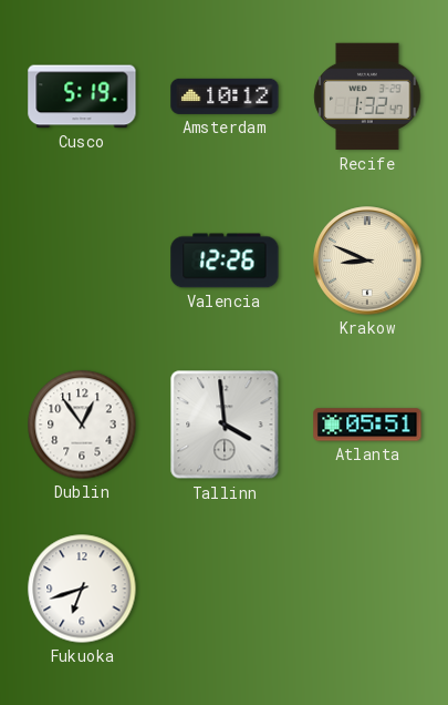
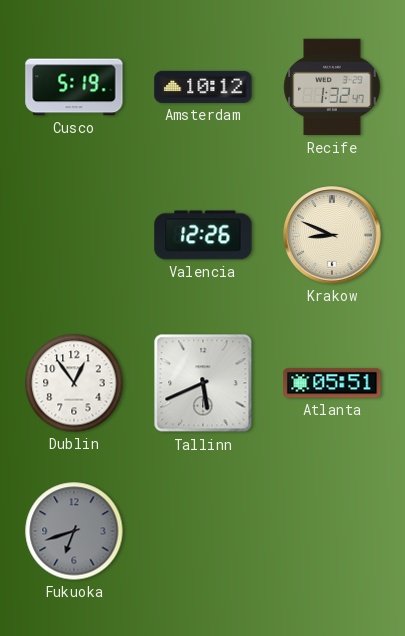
Tallinn: 3:59 -> 5:41
Fukuoka dial: white -> grey
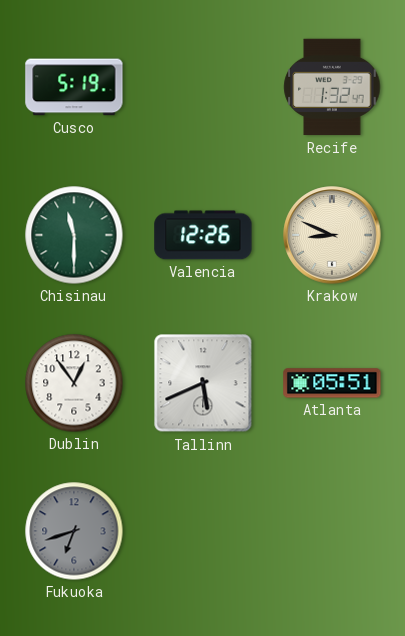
Amsterdam: 10:12 -> none
Chisinau: none -> 11:30
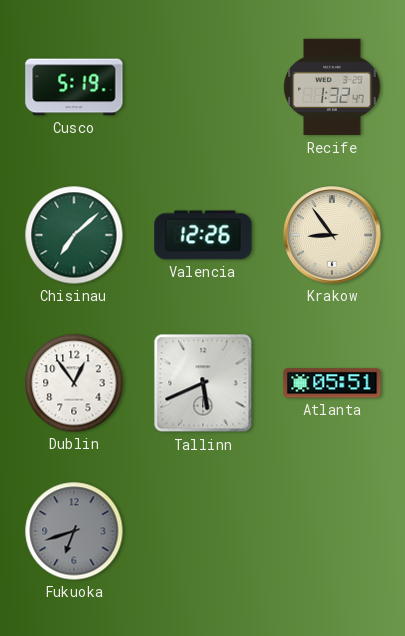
Chisinau: 11:30 -> 7:08
Krakow: 8:49 -> 8:54
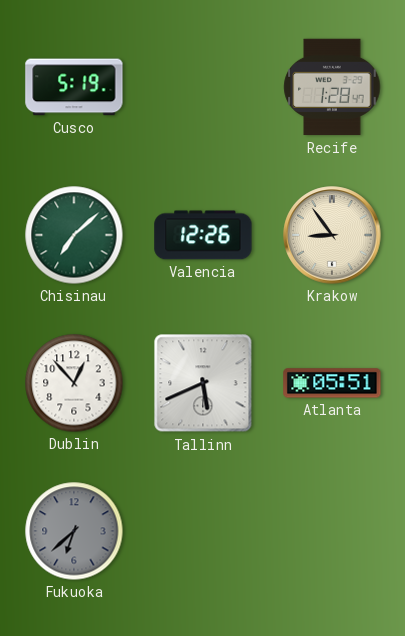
Recife: 1:32 -> 1:28
Dublin: 12:54 -> 12:53
Fukuoka: 6:42 -> 6:38
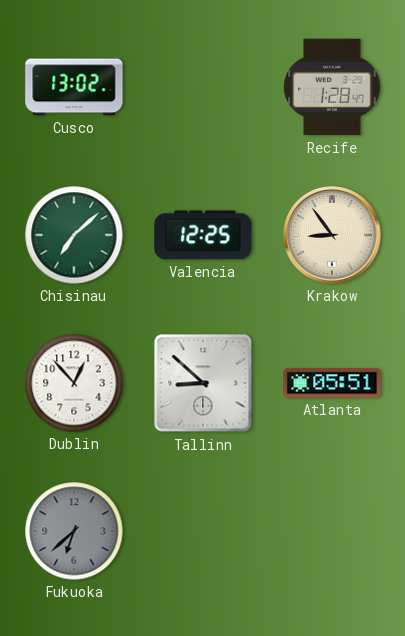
Cusco: 5:19 -> 13:02
Valencia: 12:26 -> 12:25
Tallinn: 5:41 -> 8:52
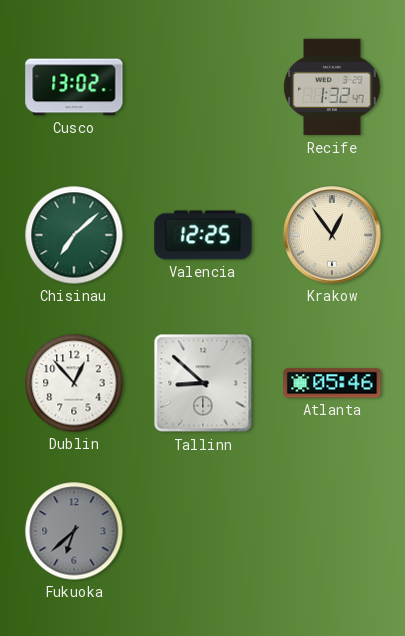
Recife: 1:28 -> 1:32
Krakow: 8:54 -> 12:54
Atlanta: 05:51 -> 05:46
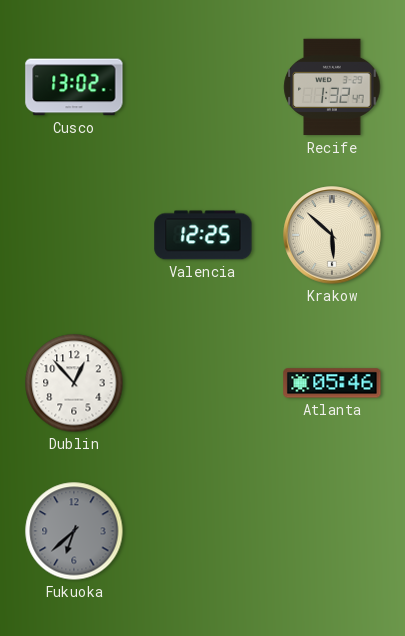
Chisinau: 7:08 -> none
Krakow: 12:54 -> 5:52
Tallinn: 8:52 -> none
